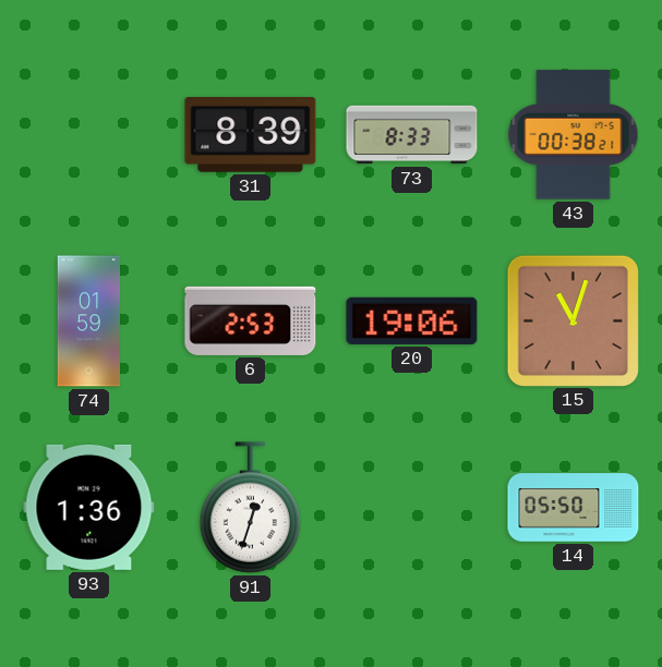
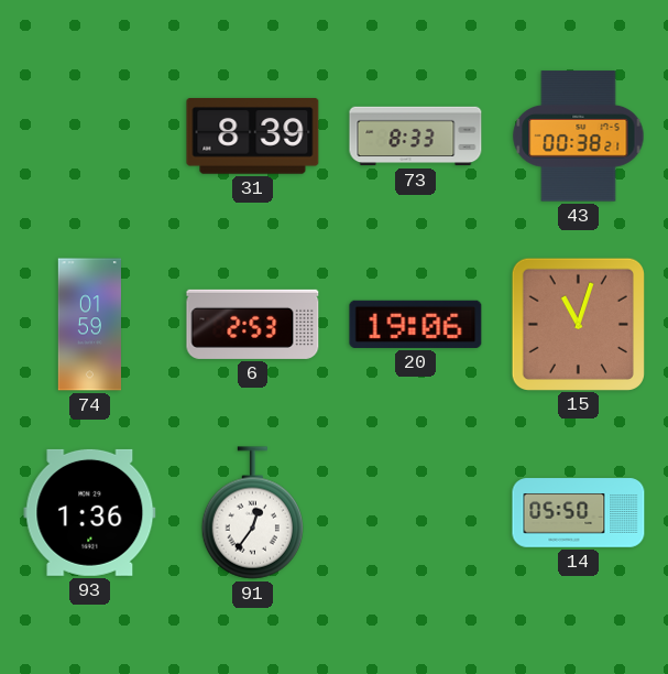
91: 12:33 -> 12:36
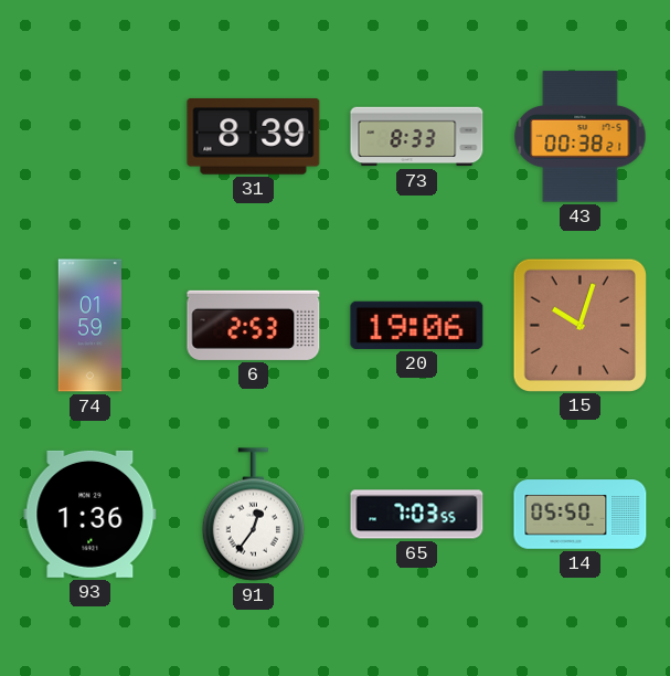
15: 11:03 -> 10:03
65: none -> 7:03
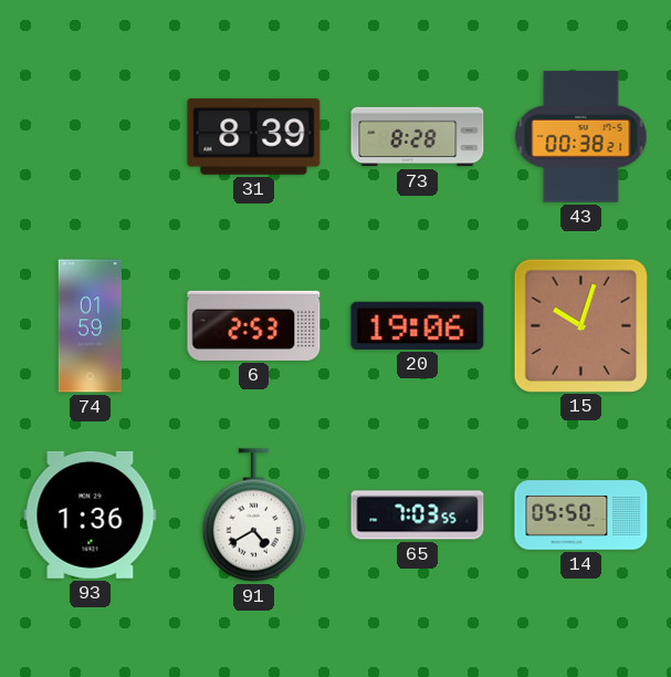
73: 8:33 -> 8:28
91: 12:36 -> 4:40
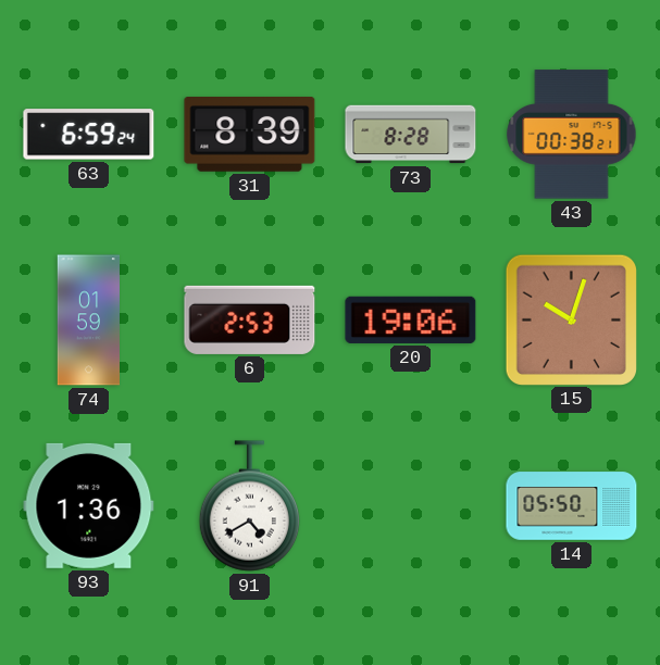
63: none -> 6:59
65: 7:03 -> none
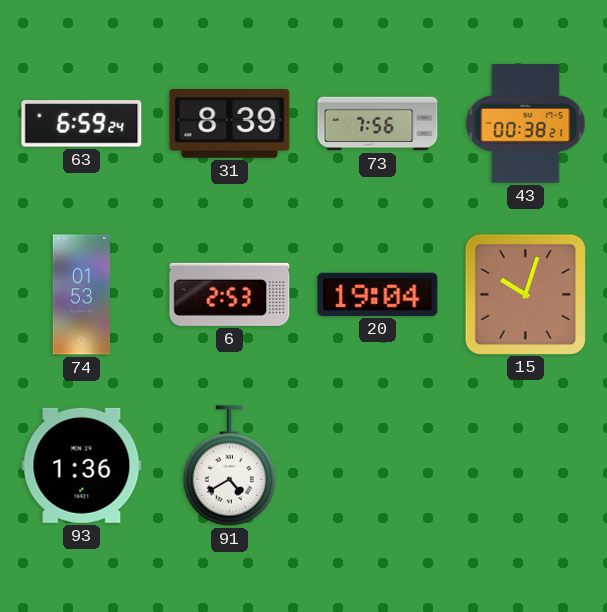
73: 8:28 -> 7:56
74: 01:59 -> 01:53
20: 19:06 -> 19:04
14: 05:50 -> none
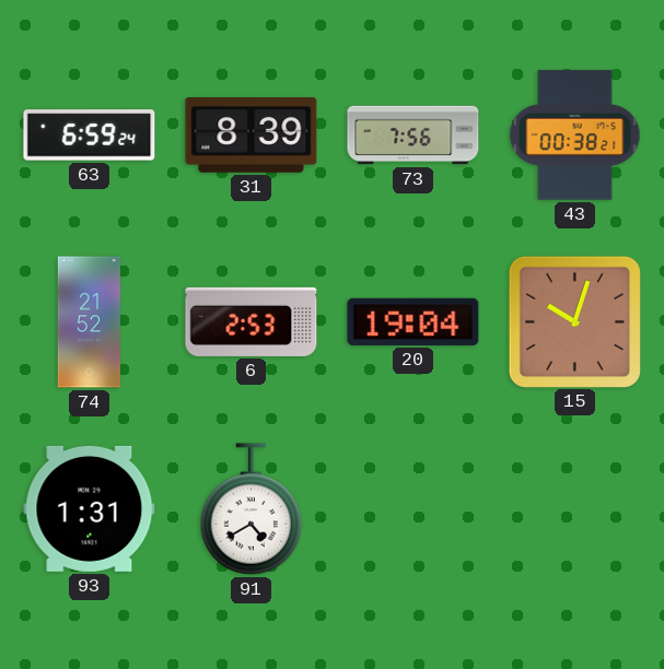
74: 01:53 -> 21:52
93: 1:36 -> 1:31
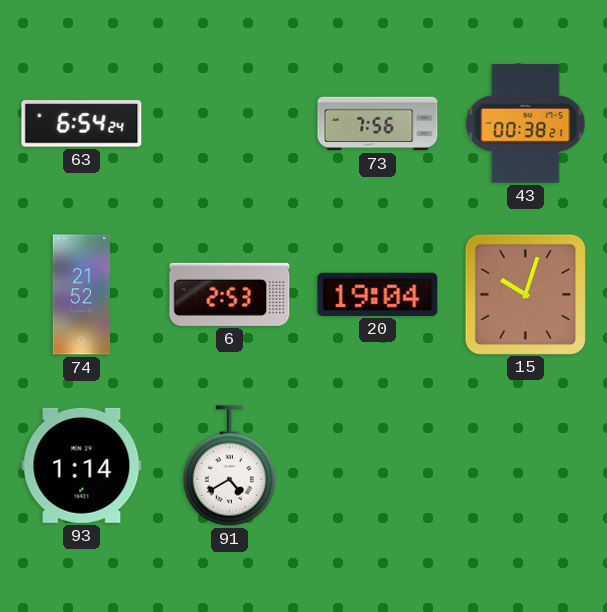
63: 6:59 -> 6:54
31: 8:39 -> none
93: 1:31 -> 1:14
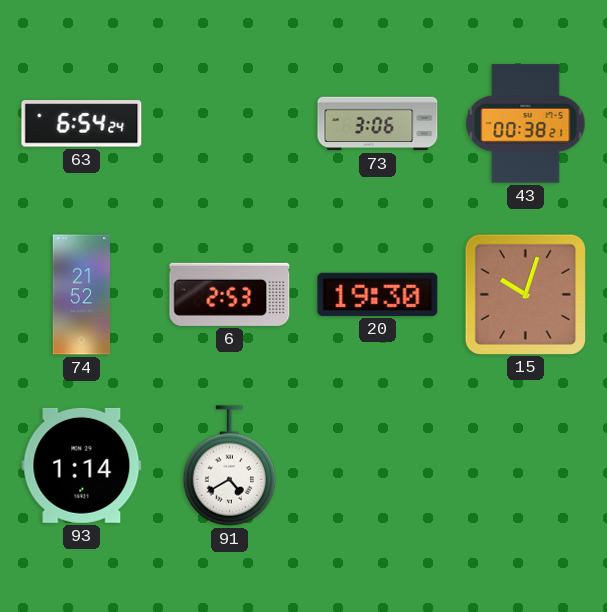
73: 7:56 -> 3:06
20: 19:04 -> 19:30
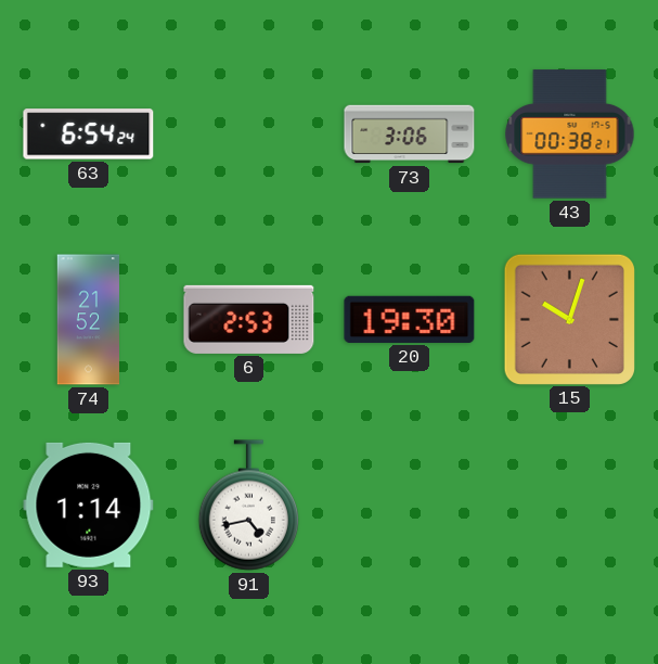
91: 4:40 -> 4:43
